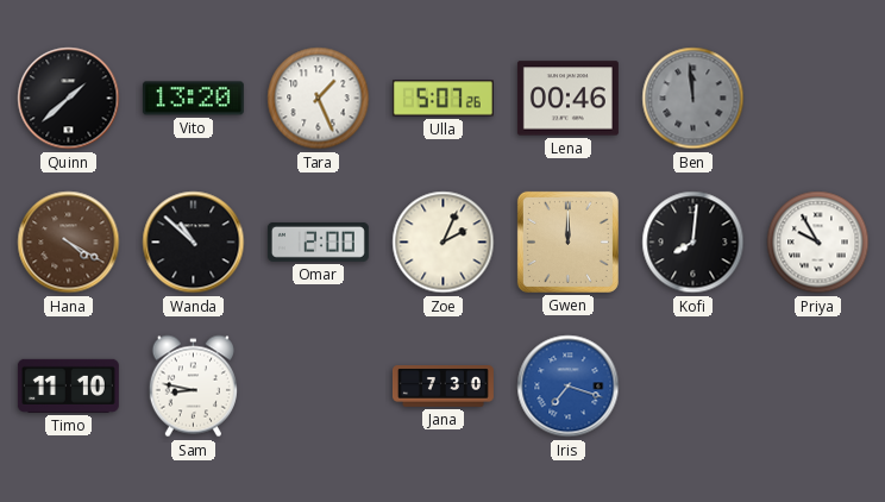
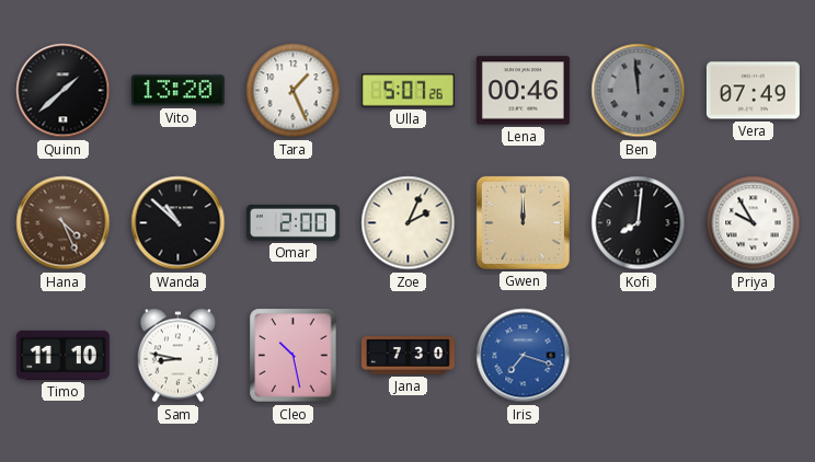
Vera: none -> 07:49
Hana: 4:20 -> 4:26
Cleo: none -> 10:28
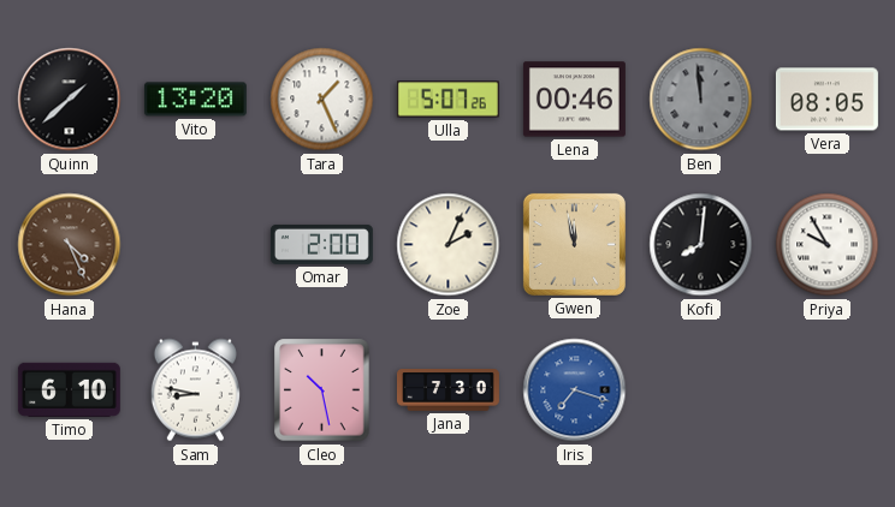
Vera: 07:49 -> 08:05
Wanda: 10:52 -> none
Gwen: 12:00 -> 11:58
Timo: 11:10 -> 6:10
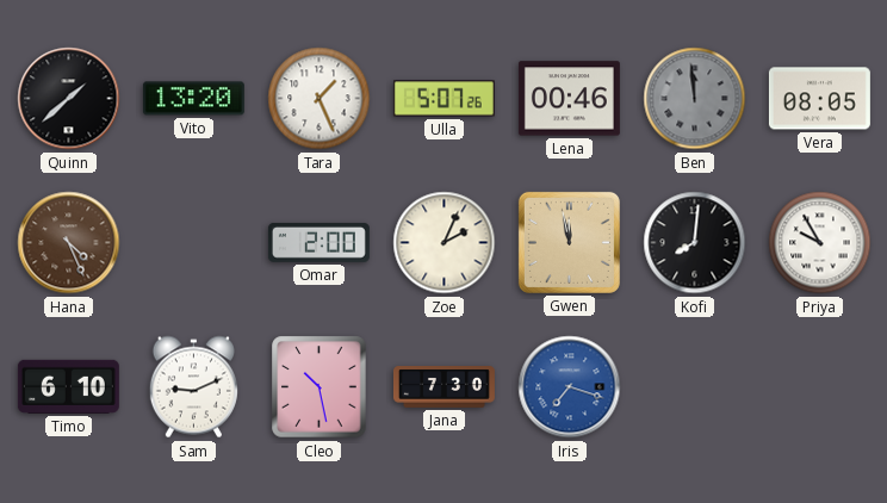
Sam: 8:47 -> 9:11
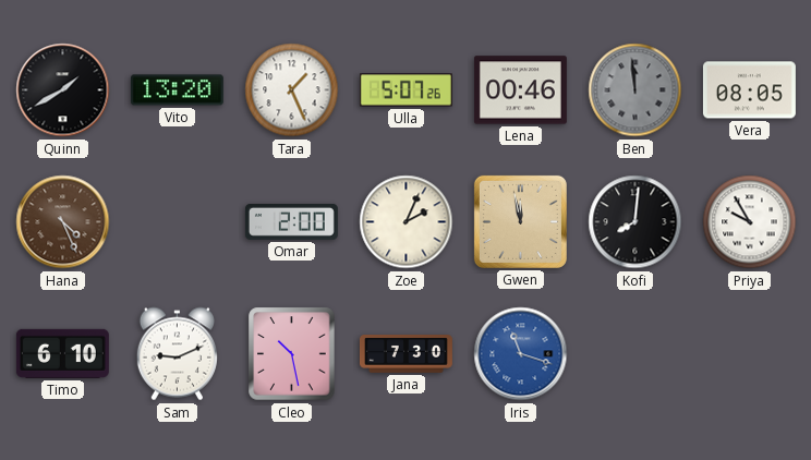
Quinn: 1:38 -> 1:40
Iris: 7:18 -> 11:18
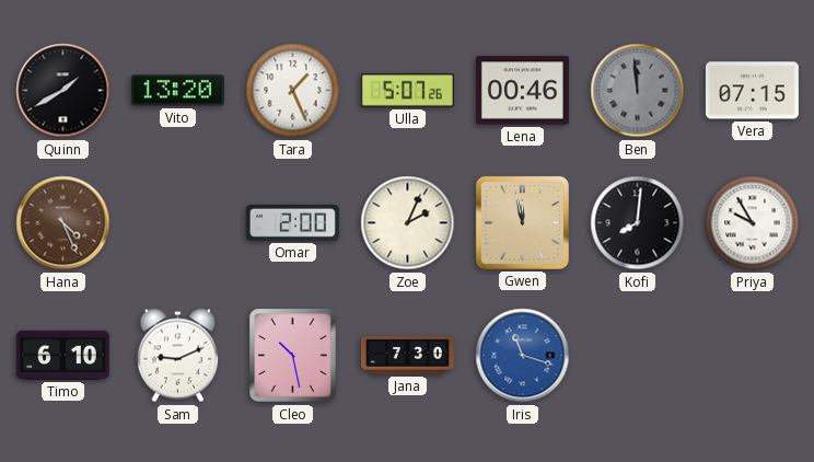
Vera: 08:05 -> 07:15
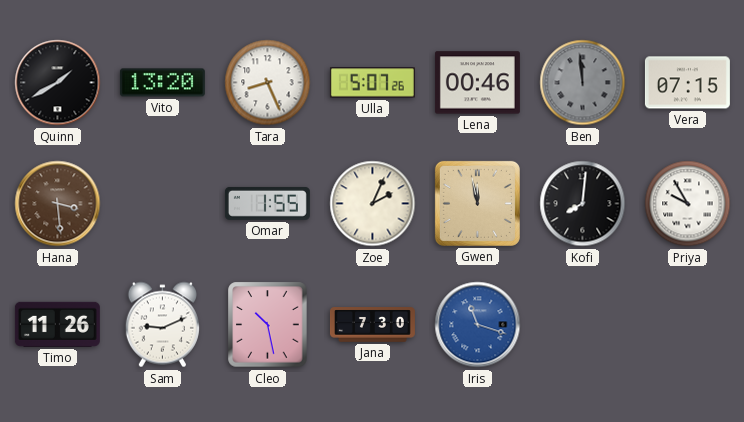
Tara: 1:26 -> 8:26
Hana: 4:26 -> 3:29
Omar: 2:00 -> 1:55
Timo: 6:10 -> 11:26
